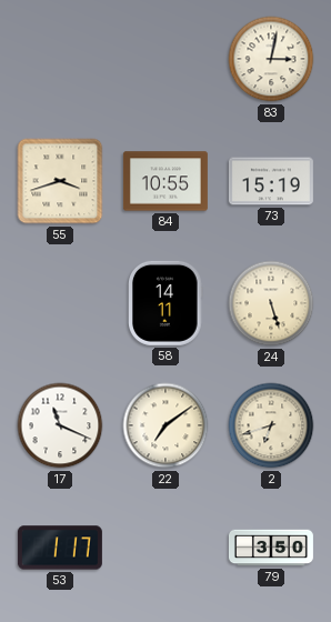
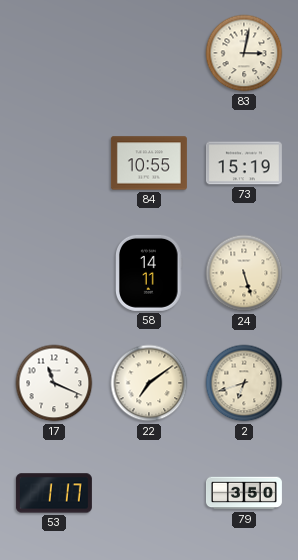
55: 3:42 -> none
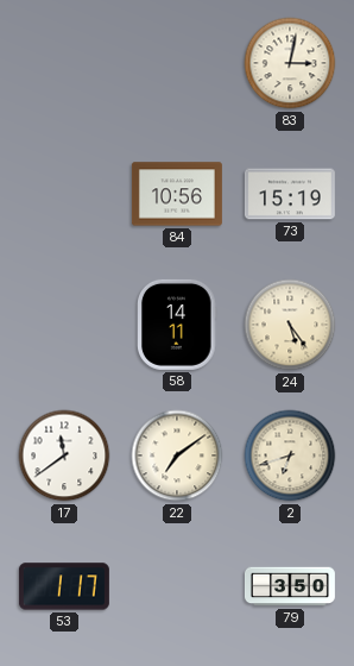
84: 10:55 -> 10:56
24: 5:27 -> 5:24
17: 11:19 -> 11:39
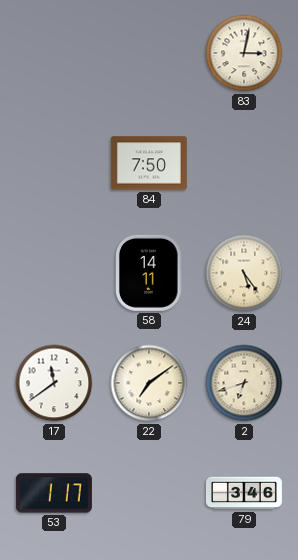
84: 10:56 -> 7:50
73: 15:19 -> none
79: 3:50 -> 3:46
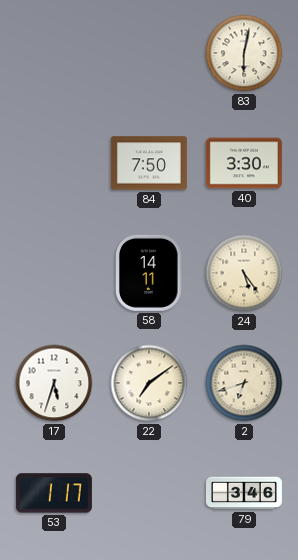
83: 3:02 -> 6:02
40: none -> 3:30
17: 11:39 -> 5:33
